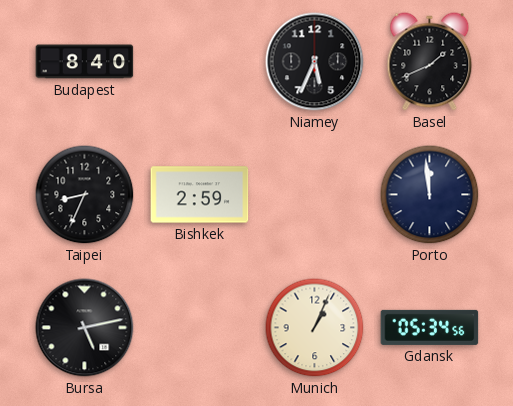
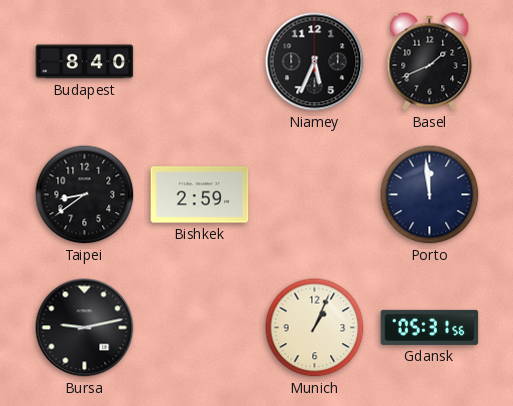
Taipei: 8:34 -> 8:39
Bursa: 5:13 -> 9:13
Gdansk: 05:34 -> 05:31
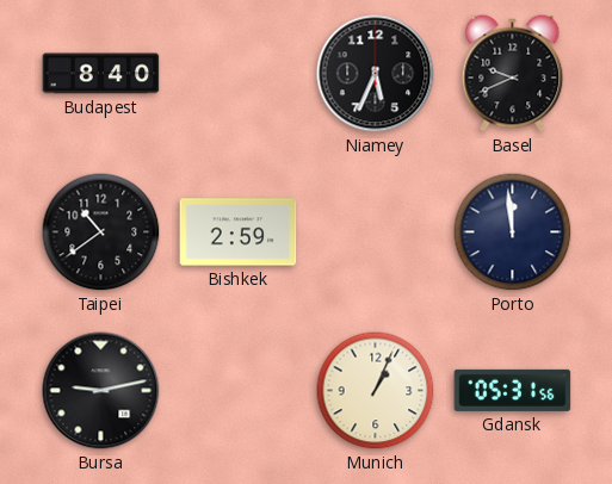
Basel: 1:41 -> 9:41
Taipei: 8:39 -> 10:39
